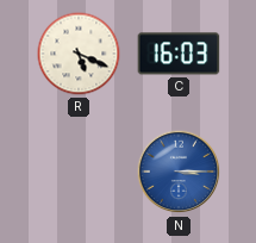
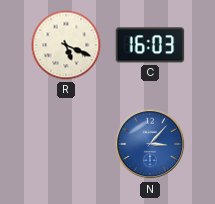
N: 3:15 -> 3:07
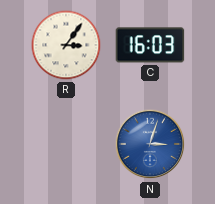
R: 5:19 -> 3:06
N: 3:07 -> 3:03
